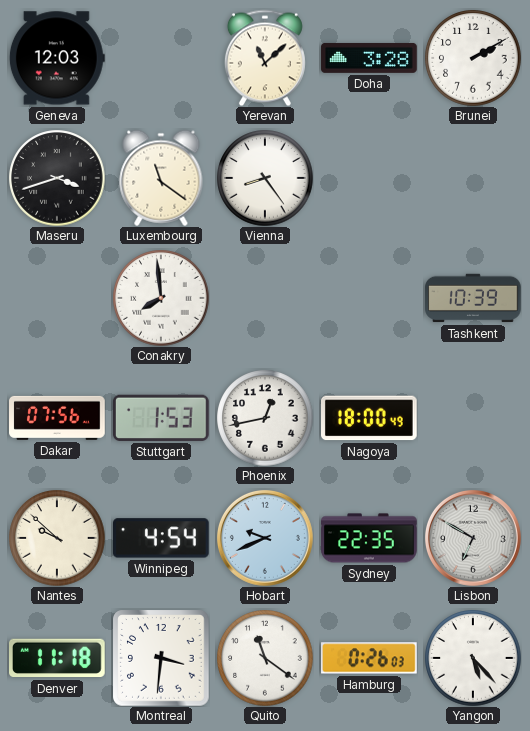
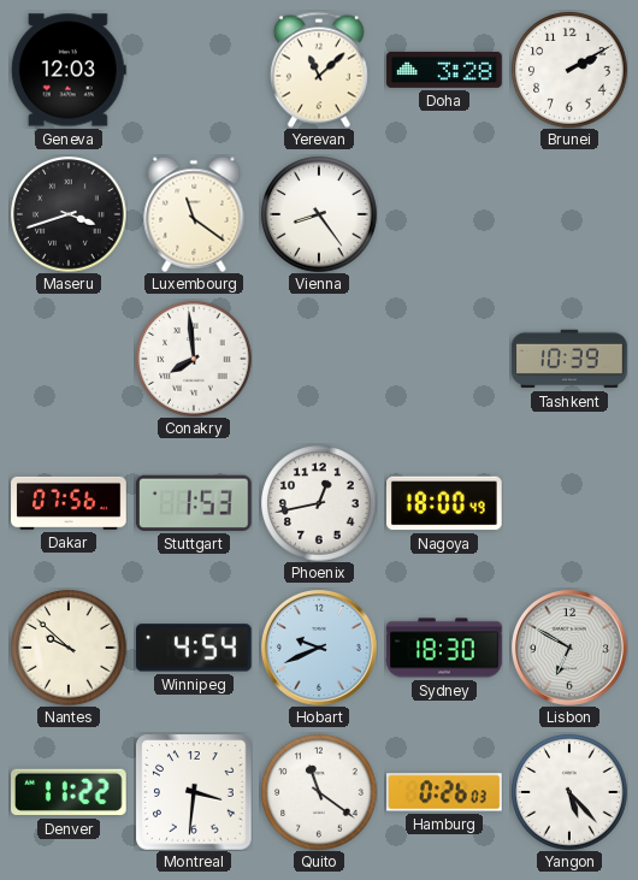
Sydney: 22:35 -> 18:30
Denver: 11:18 -> 11:22
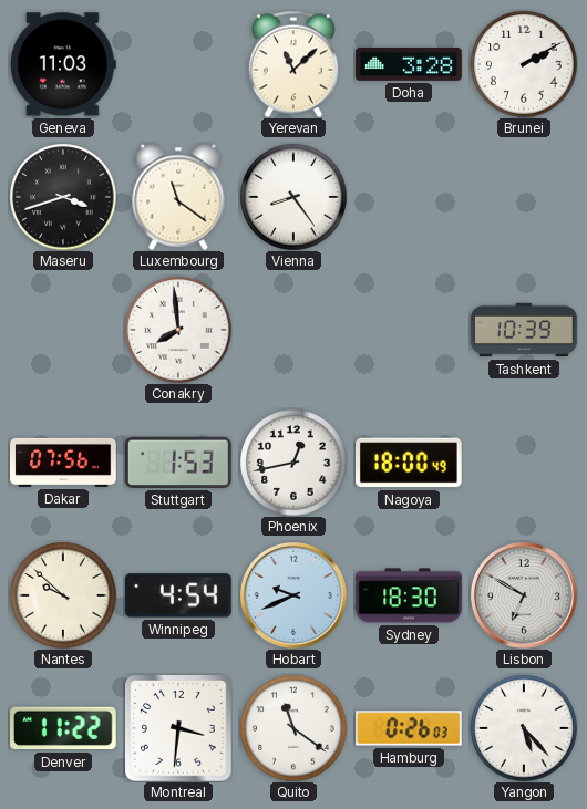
Geneva: 12:03 -> 11:03
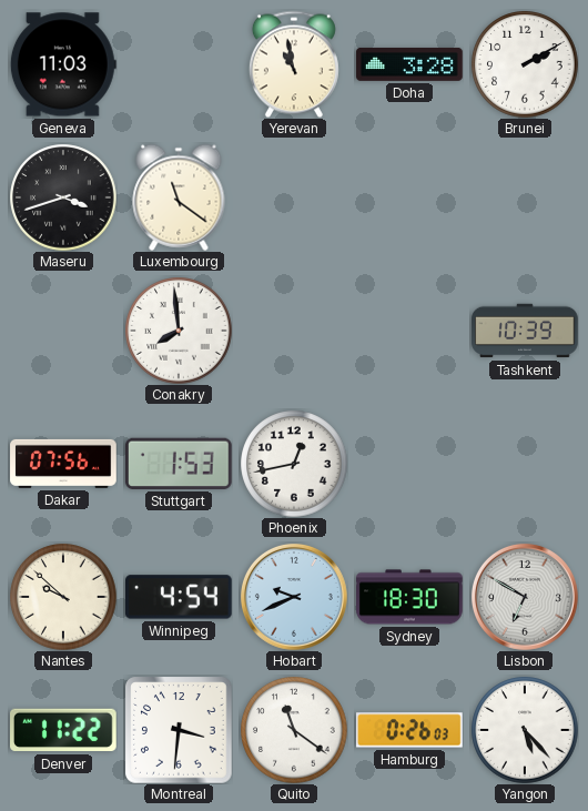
Yerevan: 11:08 -> 10:58
Vienna: 8:24 -> none
Nagoya: 18:00 -> none
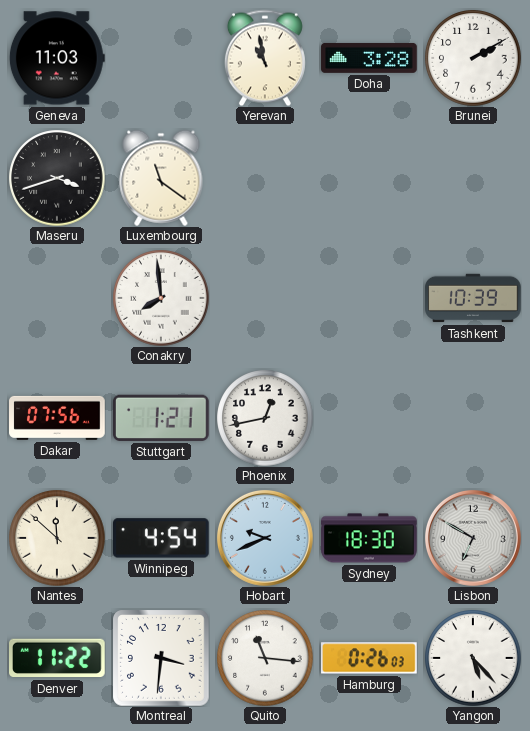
Stuttgart: 1:53 -> 1:21
Nantes: 9:52 -> 11:52
Quito: 11:21 -> 11:16
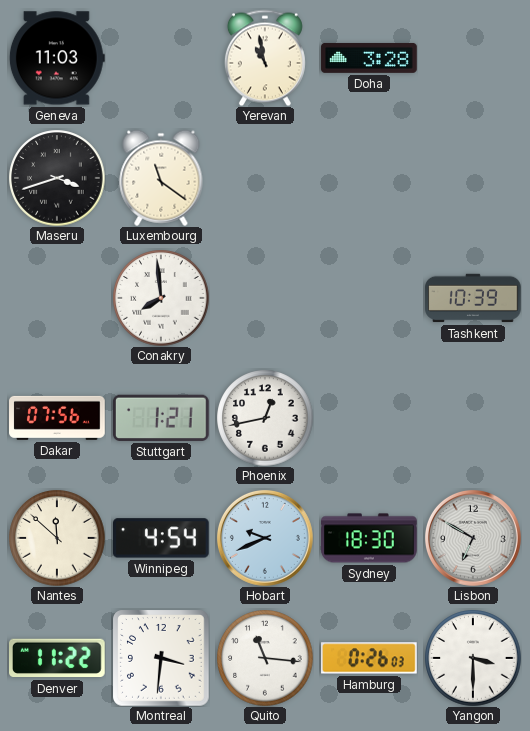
Brunei: 2:10 -> none
Yangon: 5:23 -> 3:30
